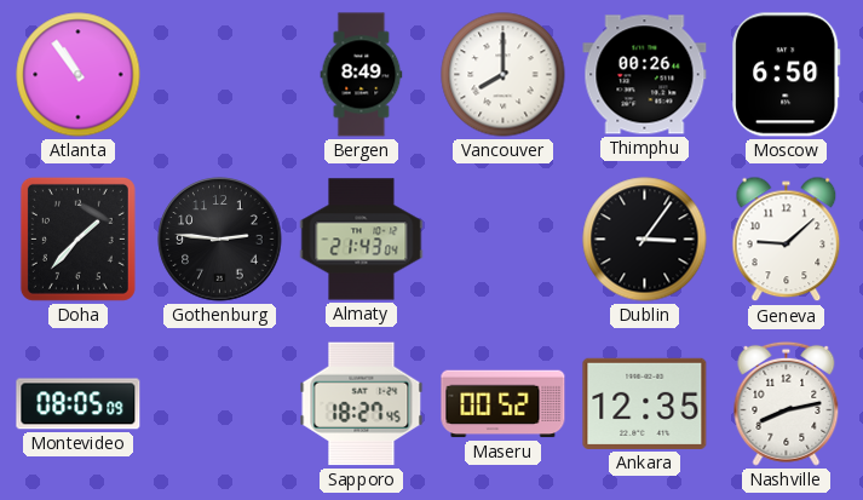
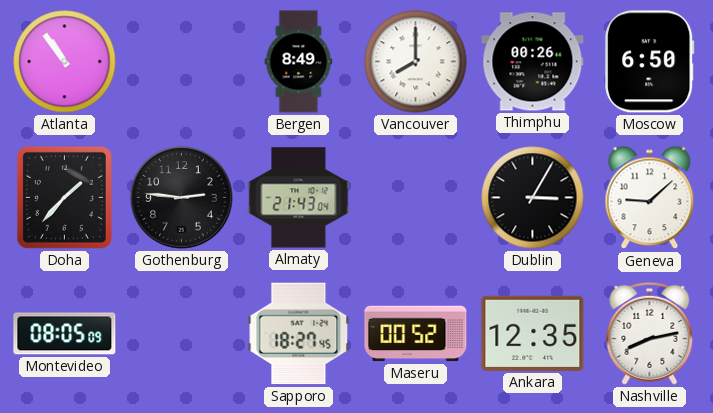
Dublin: 3:06 -> 3:05
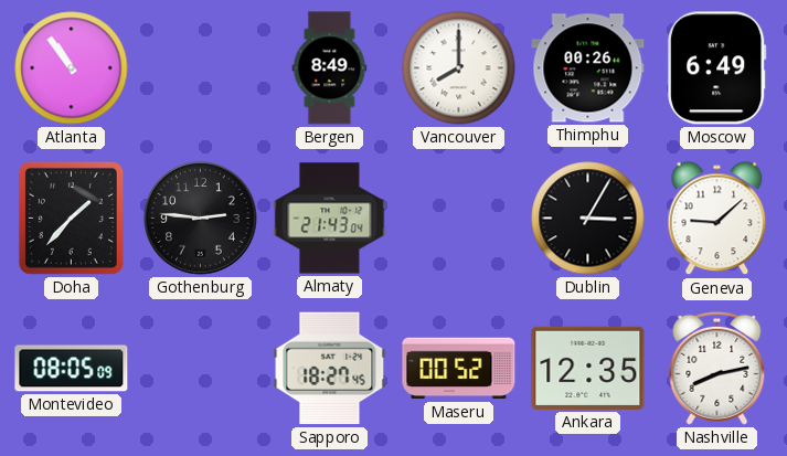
Moscow: 6:50 -> 6:49
